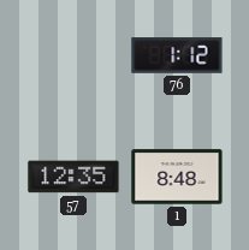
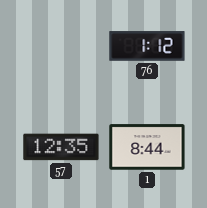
1: 8:48 -> 8:44
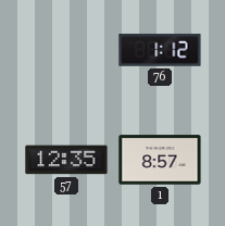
1: 8:44 -> 8:57
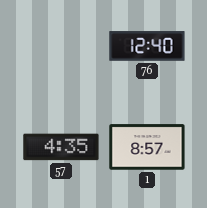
76: 1:12 -> 12:40
57: 12:35 -> 4:35
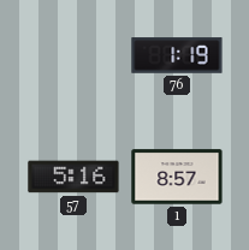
76: 12:40 -> 1:19
57: 4:35 -> 5:16
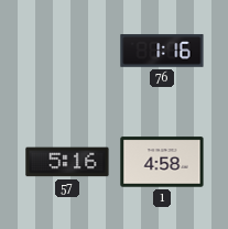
76: 1:19 -> 1:16
1: 8:57 -> 4:58
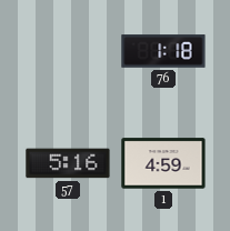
76: 1:16 -> 1:18
1: 4:58 -> 4:59
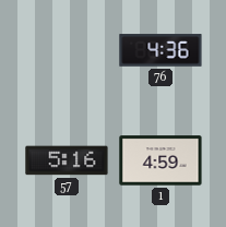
76: 1:18 -> 4:36
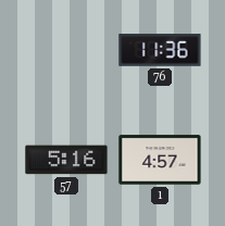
76: 4:36 -> 11:36
1: 4:59 -> 4:57
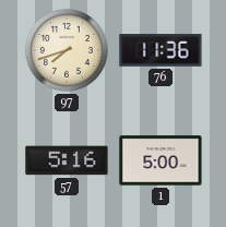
97: none -> 7:42
1: 4:57 -> 5:00
